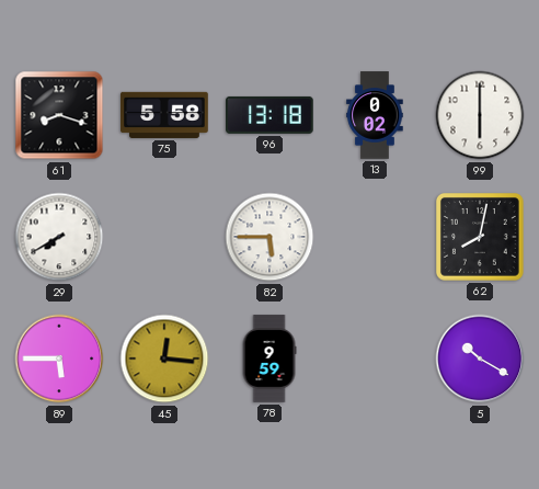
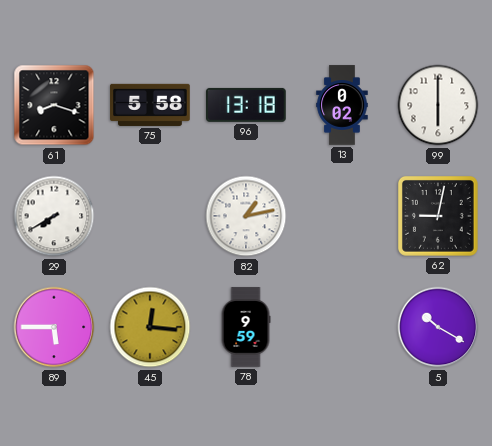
82: 5:45 -> 1:13
62: 8:02 -> 9:02
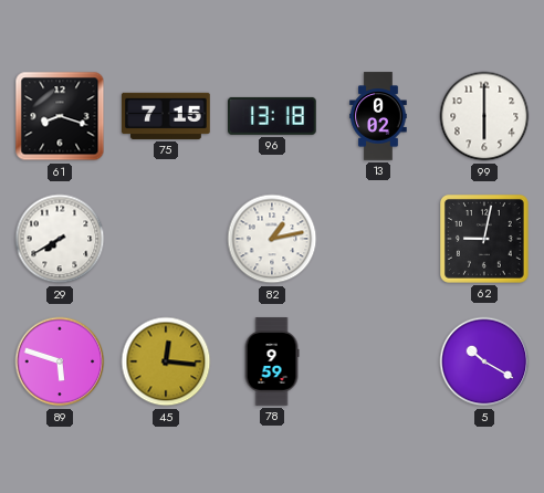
75: 5:58 -> 7:15
89: 5:45 -> 5:48
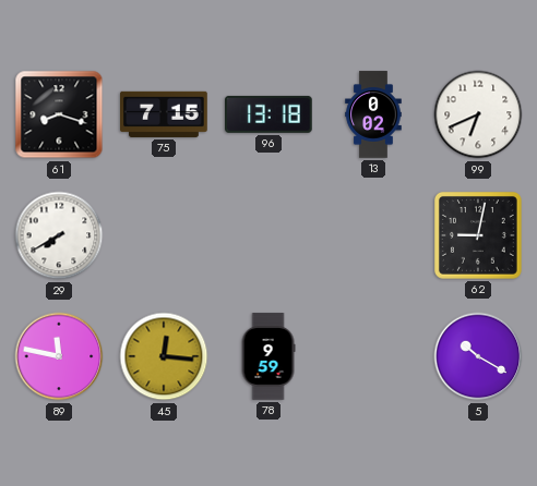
99: 6:00 -> 6:41
82: 1:13 -> none
89: 5:48 -> 11:47
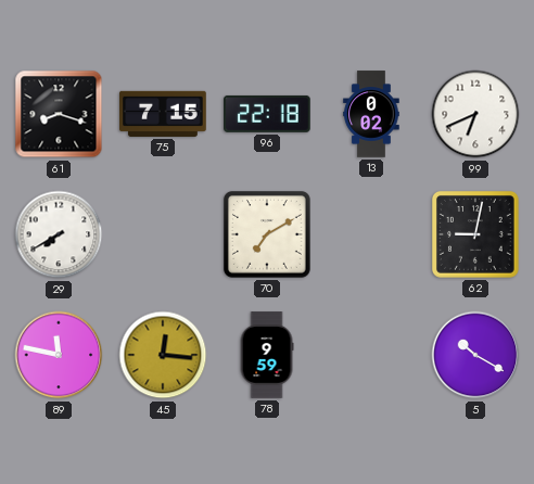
96: 13:18 -> 22:18
70: none -> 7:10
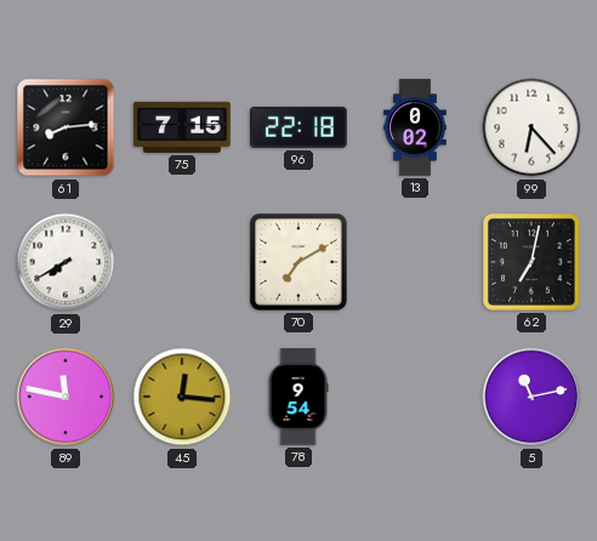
61: 8:18 -> 8:14
99: 6:41 -> 6:23
62: 9:02 -> 7:02
78: 9:59 -> 9:54
5: 10:20 -> 11:13
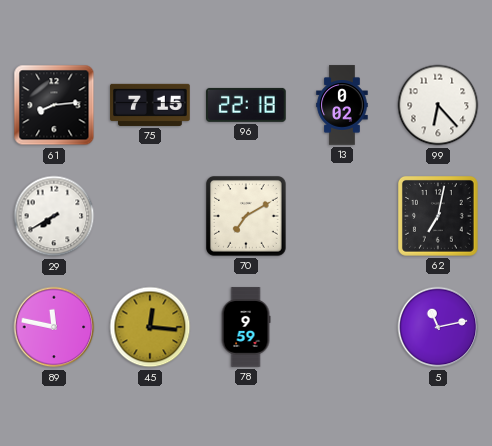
78: 9:54 -> 9:59
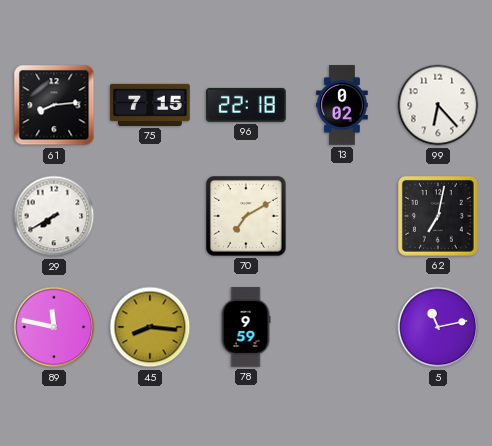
45: 12:16 -> 8:16
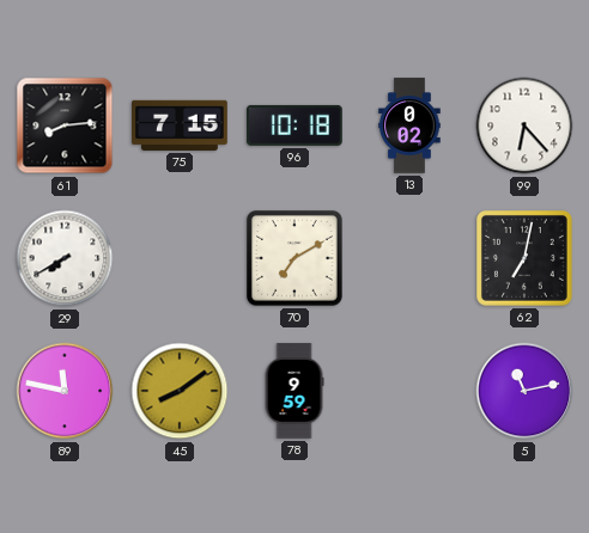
96: 22:18 -> 10:18
45: 8:16 -> 8:09
